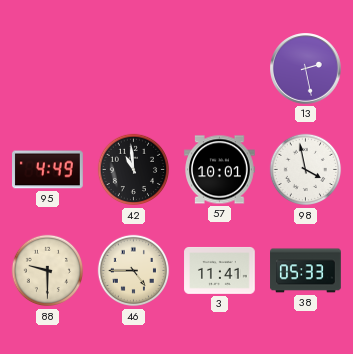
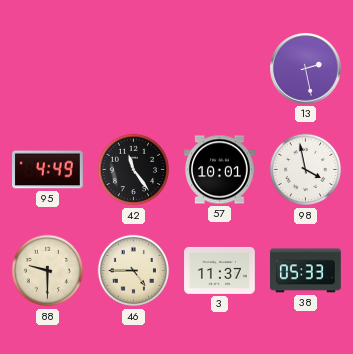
42: 10:59 -> 11:24
3: 11:41 -> 11:37
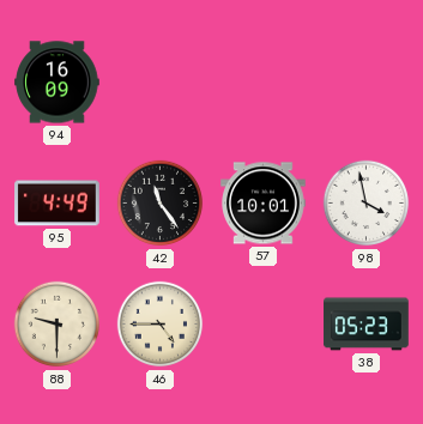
94: none -> 16:09
13: 2:28 -> none
3: 11:37 -> none
38: 05:33 -> 05:23
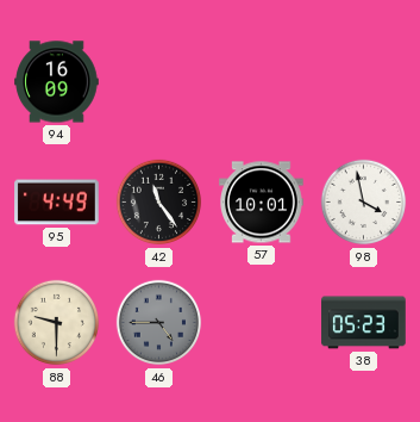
46 dial: cream -> grey
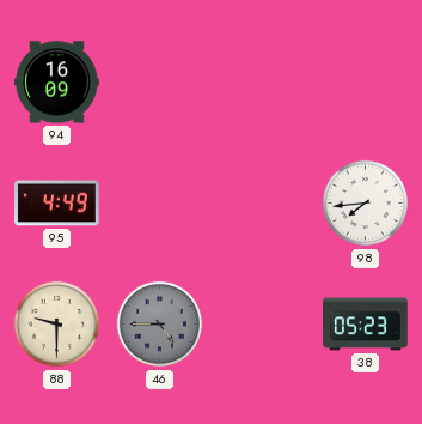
42: 11:24 -> none
57: 10:01 -> none
98: 3:58 -> 7:44
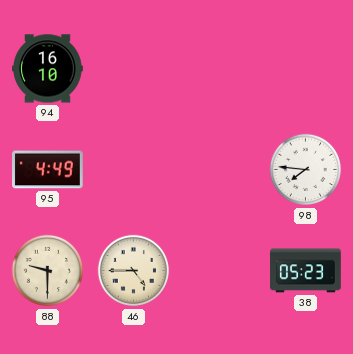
94: 16:09 -> 16:10
98: 7:44 -> 7:46
46 dial: grey -> cream
